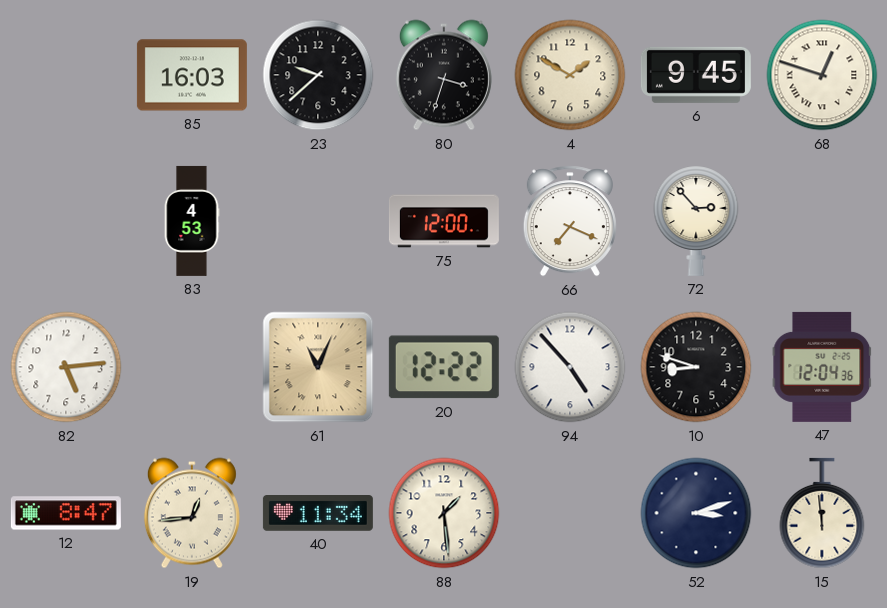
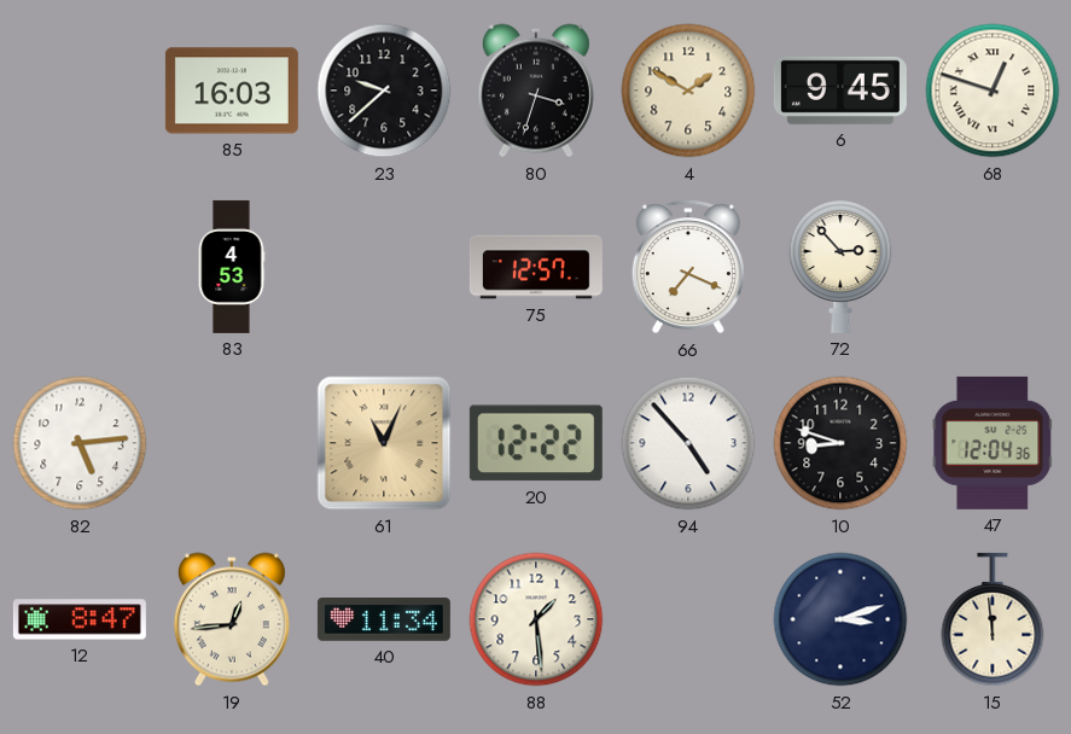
75: 12:00 -> 12:57
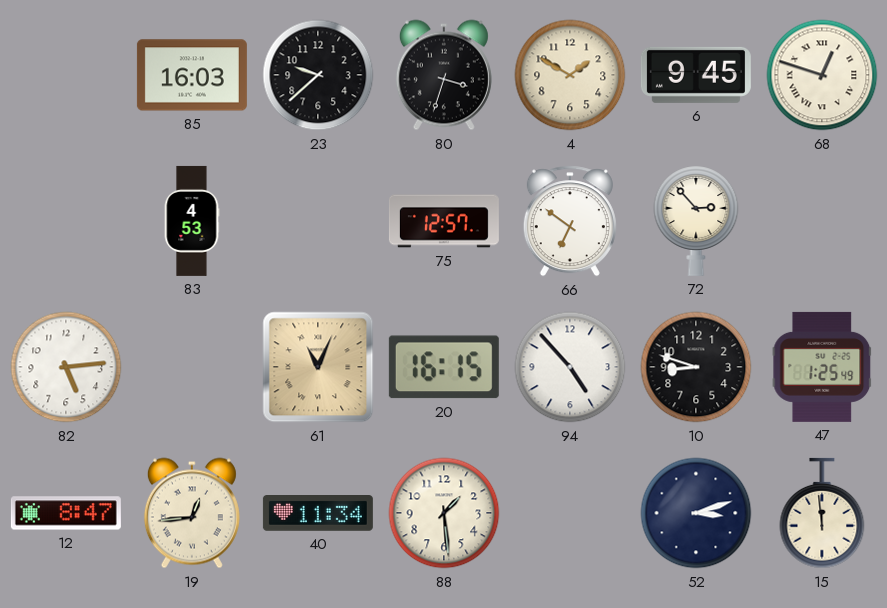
66: 7:19 -> 6:51
20: 12:22 -> 16:15
47: 12:04 -> 1:25
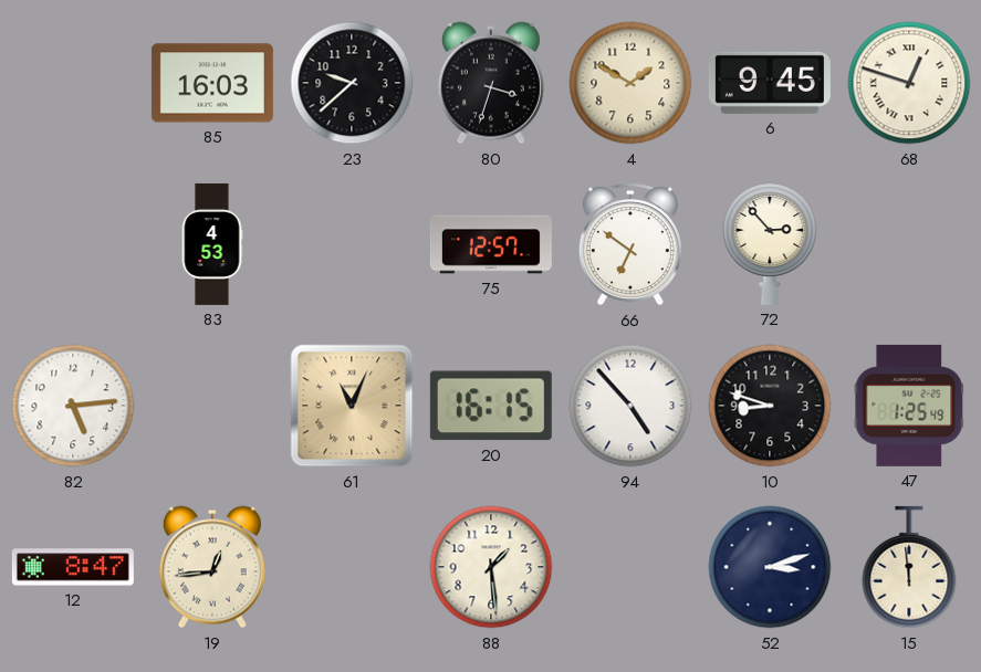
40: 11:34 -> none
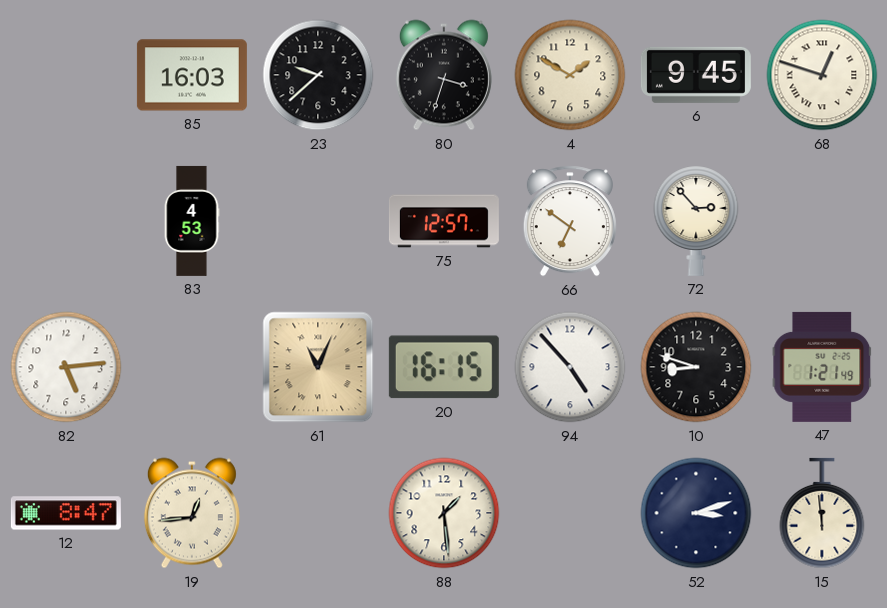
47: 1:25 -> 1:21
